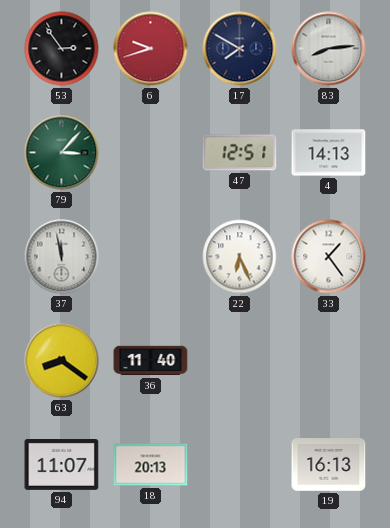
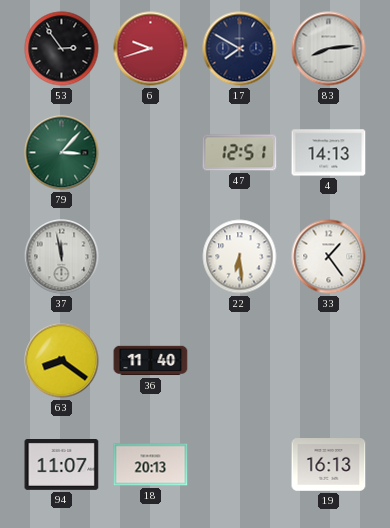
22: 6:26 -> 6:29
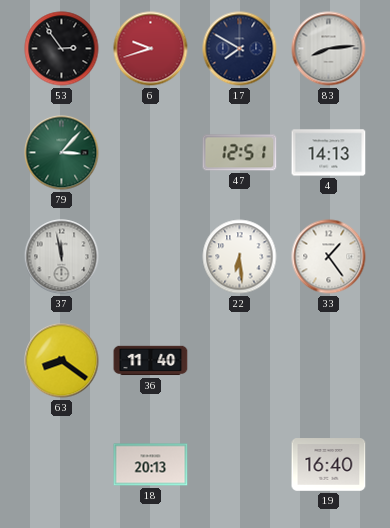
94: 11:07 -> none
19: 16:13 -> 16:40
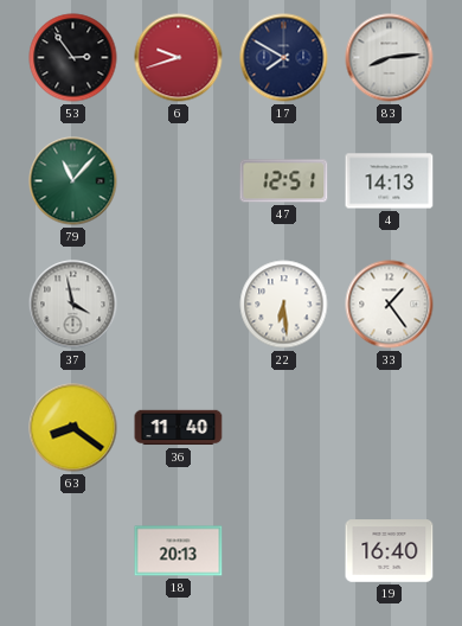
79: 3:07 -> 11:07
37: 11:58 -> 3:58
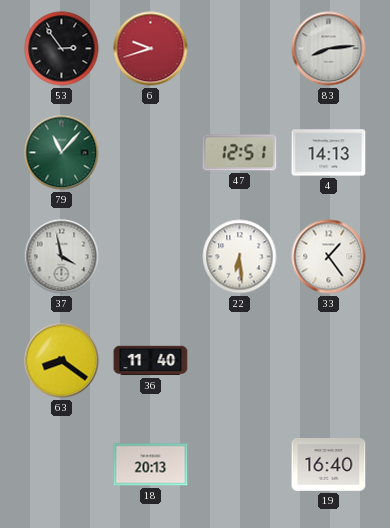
17: 7:50 -> none
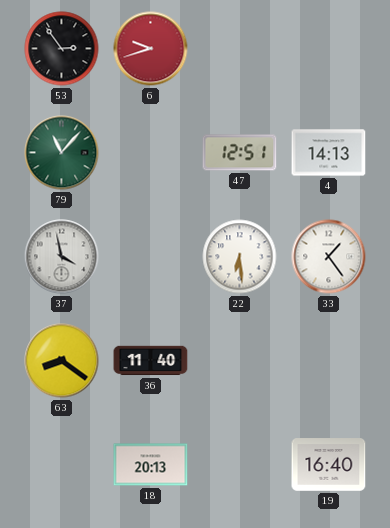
83: 8:14 -> none
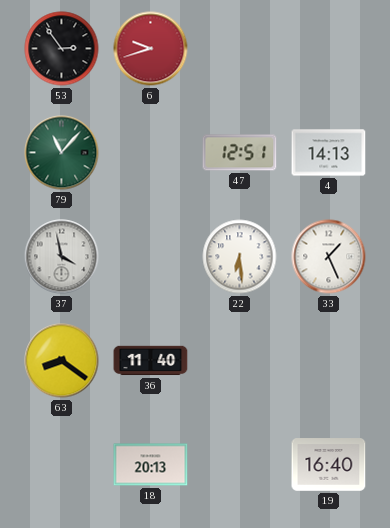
33: 1:24 -> 1:26
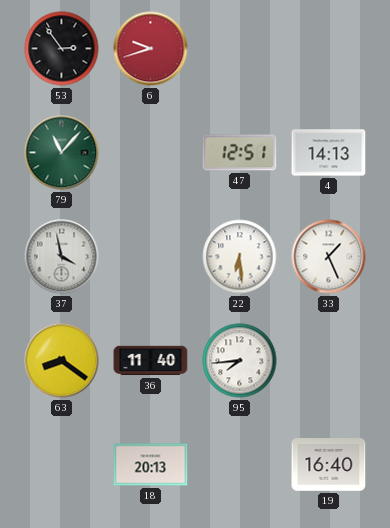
95: none -> 7:44
